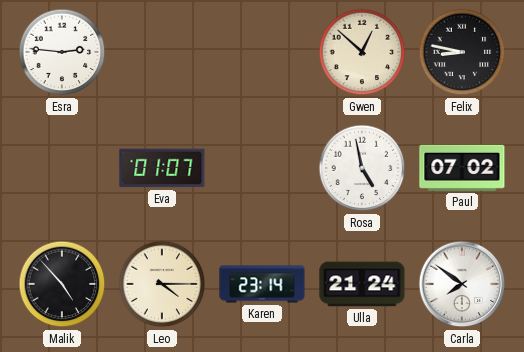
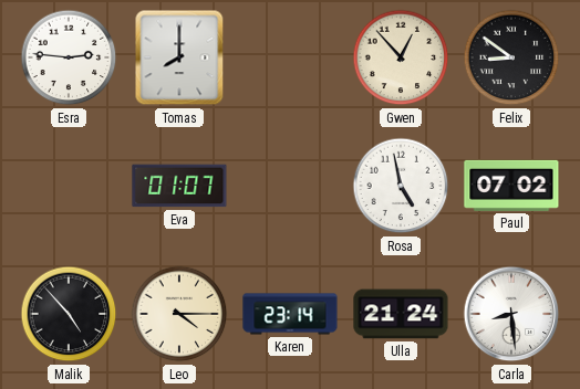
Tomas: none -> 8:00
Gwen: 12:52 -> 12:53
Felix: 8:47 -> 8:51
Carla: 7:51 -> 8:29
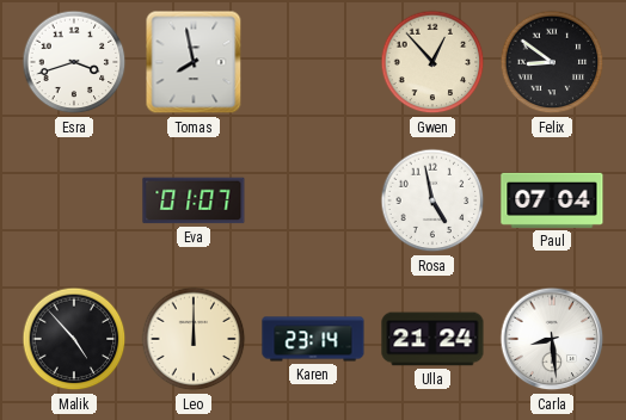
Esra: 2:46 -> 3:42
Tomas: 8:00 -> 7:58
Paul: 07:02 -> 07:04
Leo: 4:15 -> 12:00
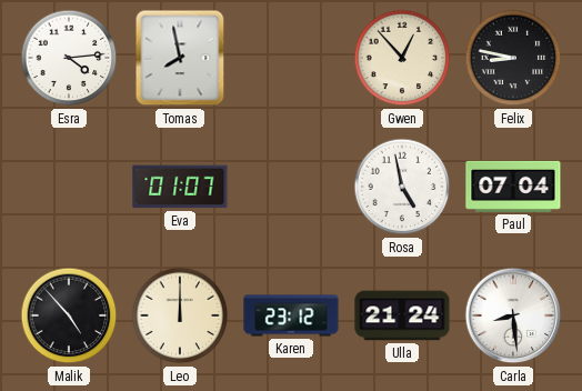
Esra: 3:42 -> 4:14
Felix: 8:51 -> 8:47
Karen: 23:14 -> 23:12
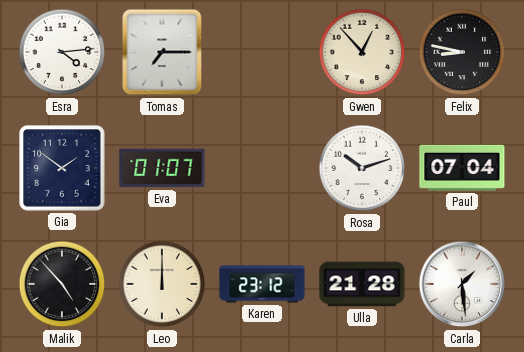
Tomas: 7:58 -> 7:15
Gia: none -> 1:51
Rosa: 4:58 -> 10:12
Ulla: 21:24 -> 21:28
Carla: 8:29 -> 1:29
